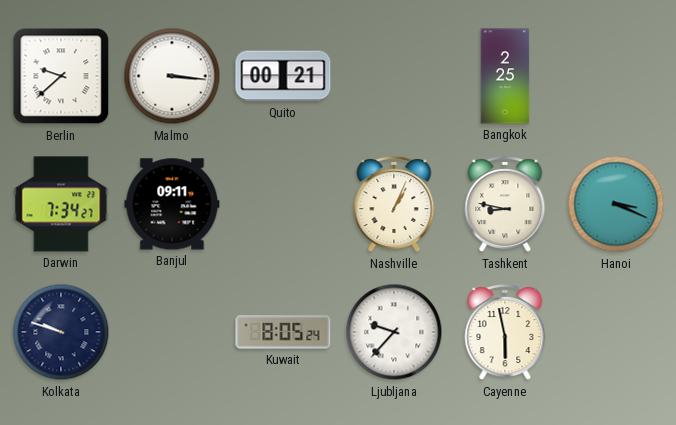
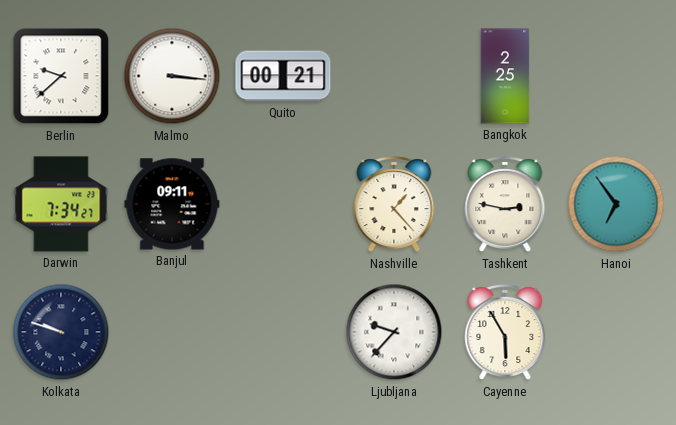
Nashville: 1:04 -> 1:23
Tashkent: 8:47 -> 2:47
Hanoi: 3:19 -> 6:54
Kuwait: 8:05 -> none
Cayenne: 5:58 -> 5:55
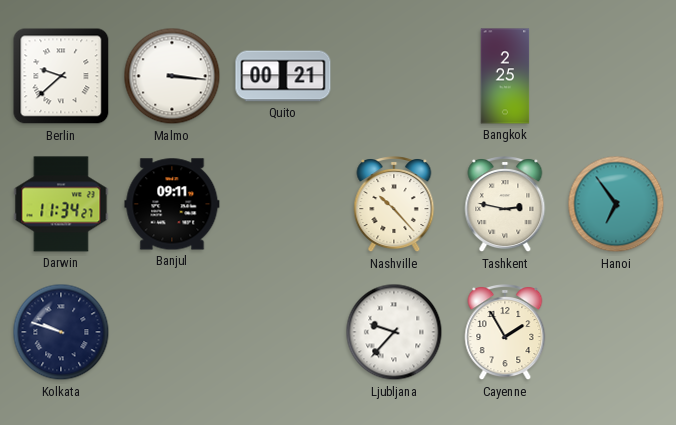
Darwin: 7:34 -> 11:34
Nashville: 1:23 -> 10:23
Cayenne: 5:55 -> 1:55
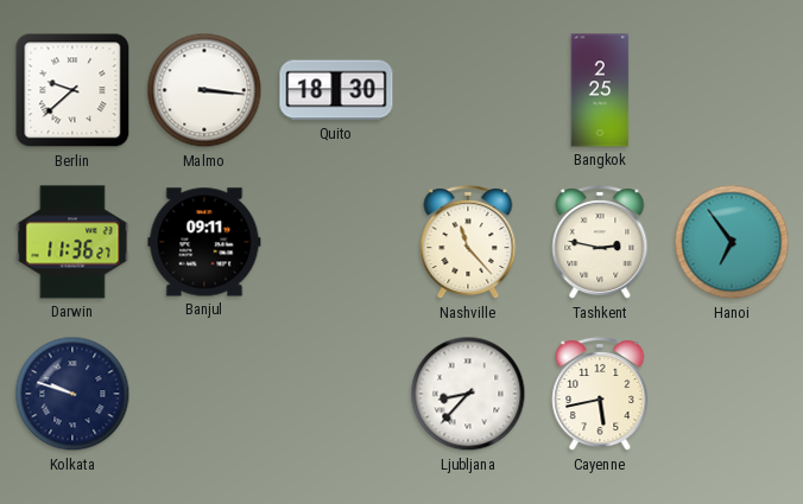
Quito: 00:21 -> 18:30
Darwin: 11:34 -> 11:36
Nashville: 10:23 -> 11:23
Ljubljana: 9:37 -> 8:37
Cayenne: 1:55 -> 5:43
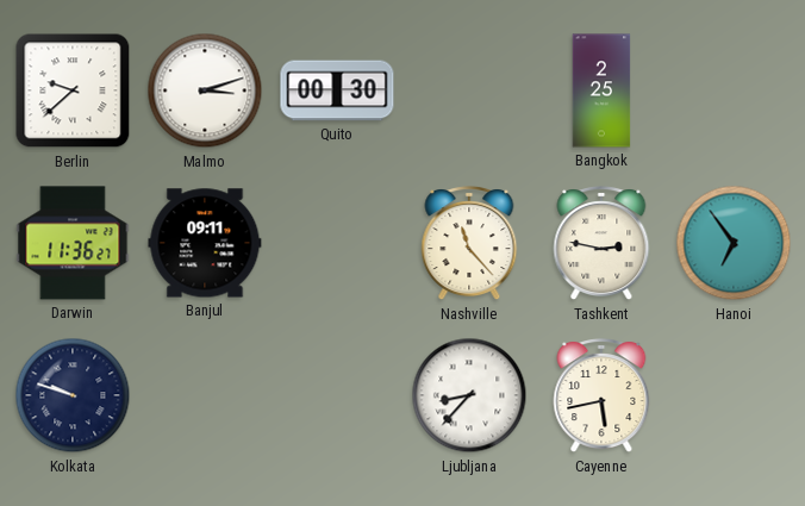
Malmo: 3:16 -> 3:12
Quito: 18:30 -> 00:30
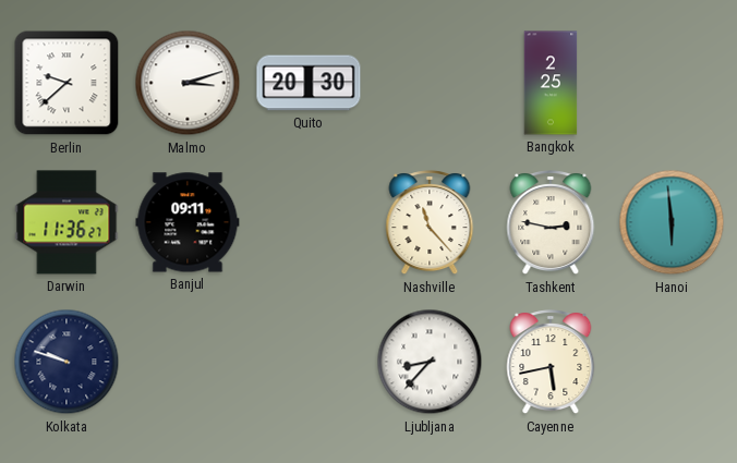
Quito: 00:30 -> 20:30
Hanoi: 6:54 -> 5:59
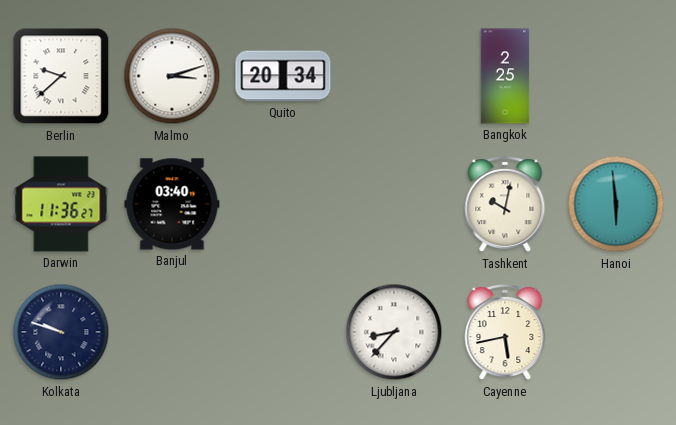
Quito: 20:30 -> 20:34
Banjul: 09:11 -> 03:40
Nashville: 11:23 -> none
Tashkent: 2:47 -> 10:02
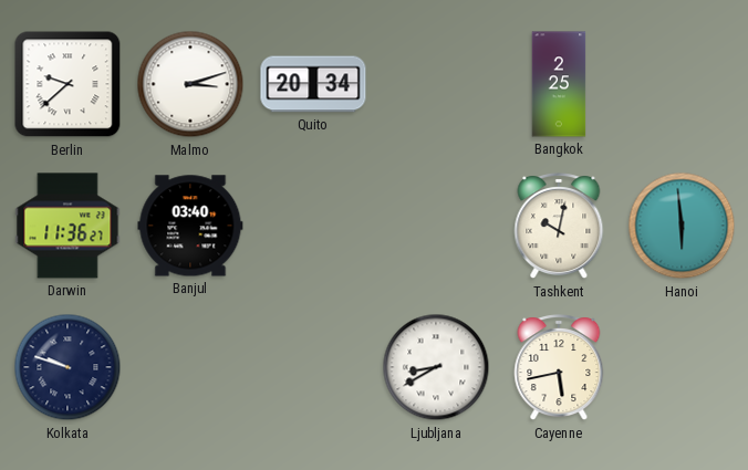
Ljubljana: 8:37 -> 8:40
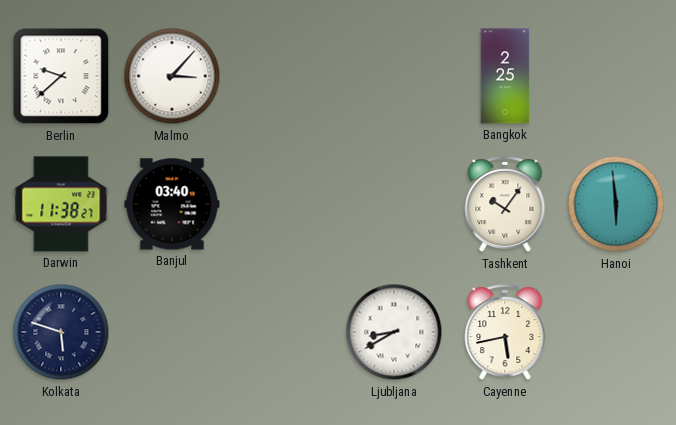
Malmo: 3:12 -> 3:07
Quito: 20:34 -> none
Darwin: 11:36 -> 11:38
Tashkent: 10:02 -> 10:06
Kolkata: 9:48 -> 5:48
